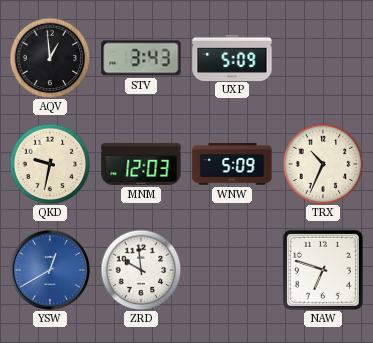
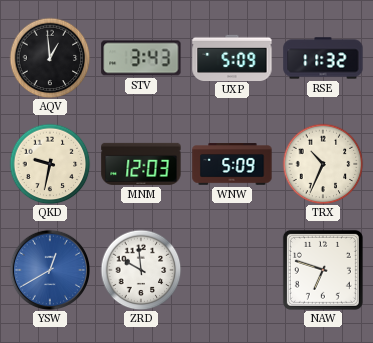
RSE: none -> 11:32
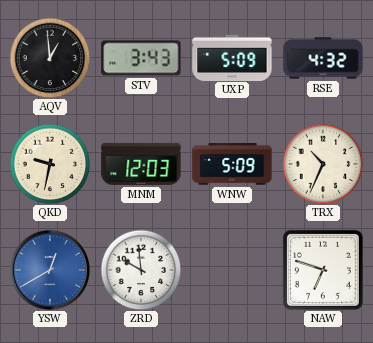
RSE: 11:32 -> 4:32
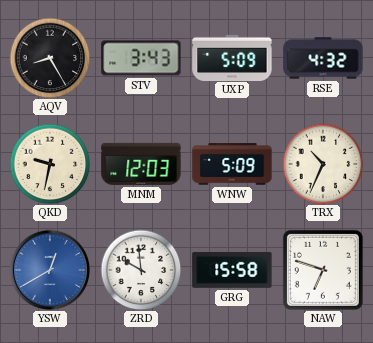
AQV: 12:59 -> 8:25
GRG: none -> 15:58
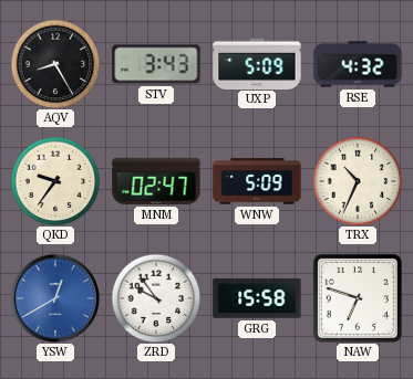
QKD: 9:32 -> 9:36
MNM: 12:03 -> 02:47
ZRD: 9:59 -> 9:54
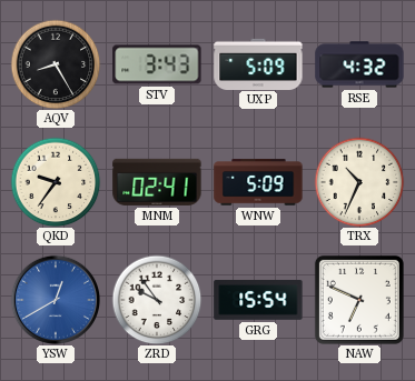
MNM: 02:47 -> 02:41
GRG: 15:58 -> 15:54
NAW: 6:48 -> 6:49
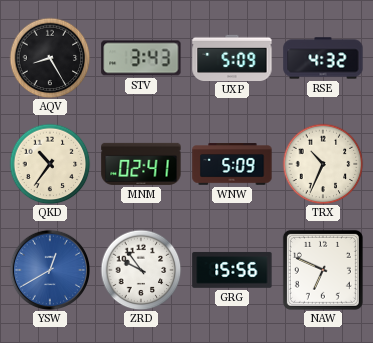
QKD: 9:36 -> 10:36
GRG: 15:54 -> 15:56
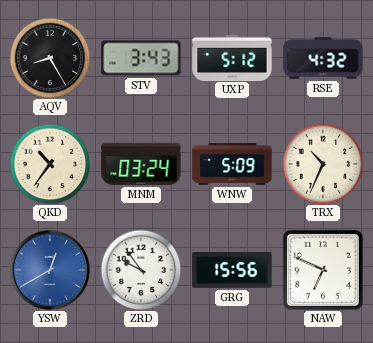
UXP: 5:09 -> 5:12
MNM: 02:41 -> 03:24
